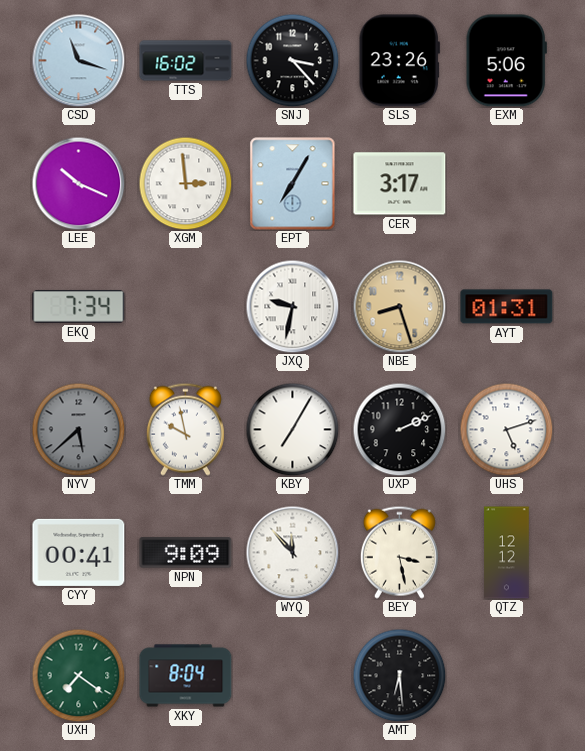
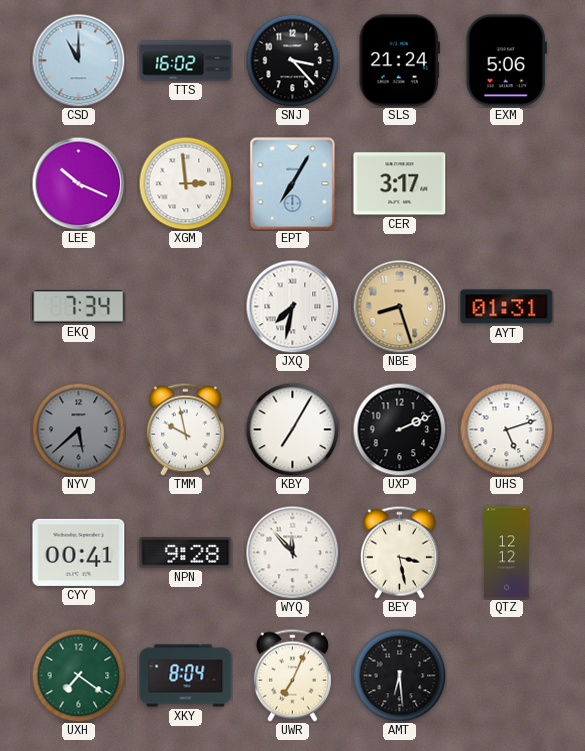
CSD: 11:18 -> 11:00
SLS: 23:26 -> 21:24
JXQ: 9:32 -> 7:32
NPN: 9:09 -> 9:28
UWR: none -> 7:04
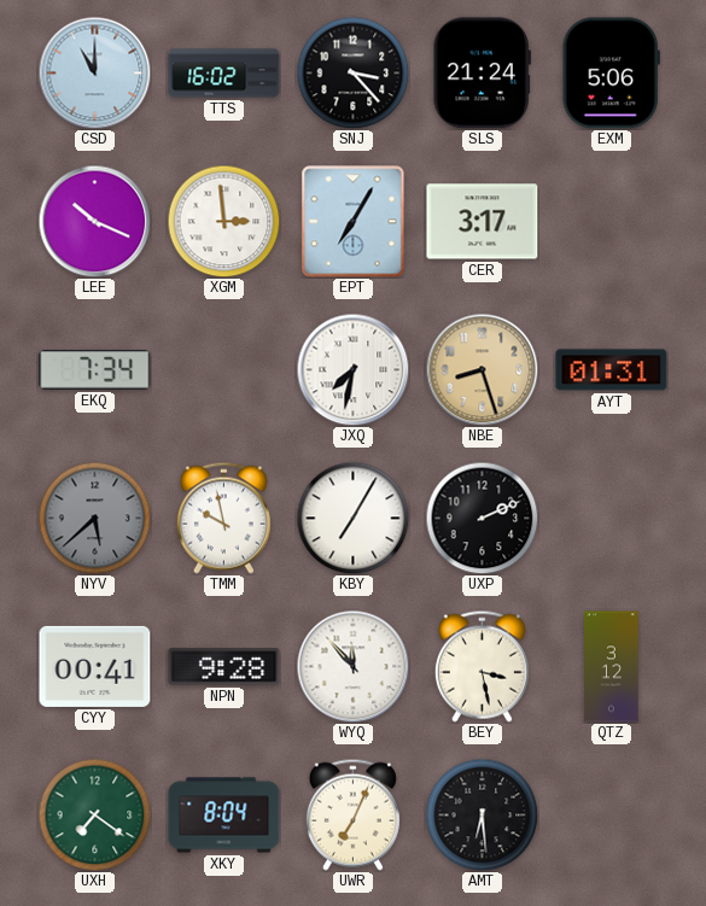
UHS: 5:12 -> none
QTZ: 12:12 -> 3:12
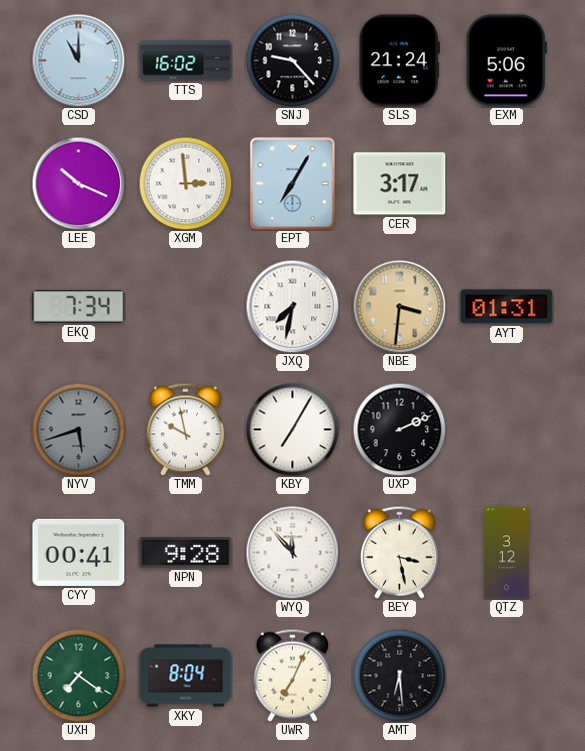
SNJ: 3:23 -> 9:23
NBE: 8:27 -> 3:31
NYV: 5:38 -> 5:42
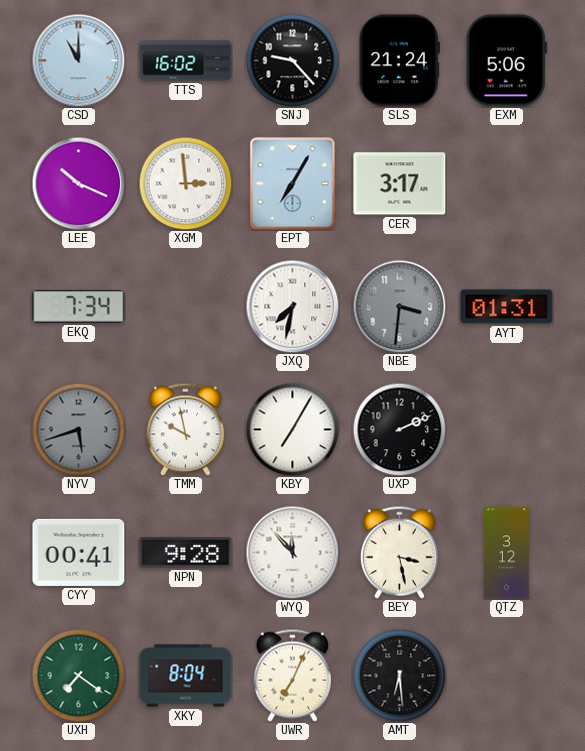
NBE dial: champagne -> grey
